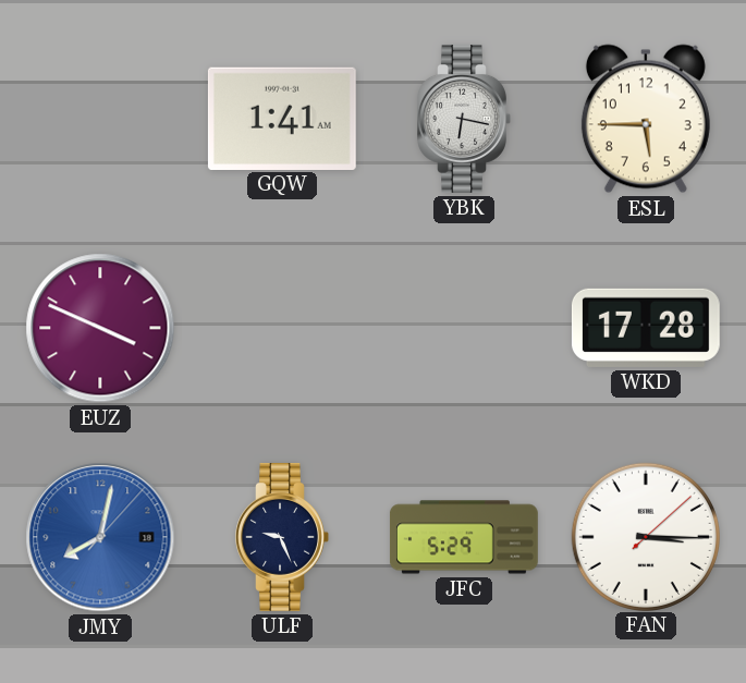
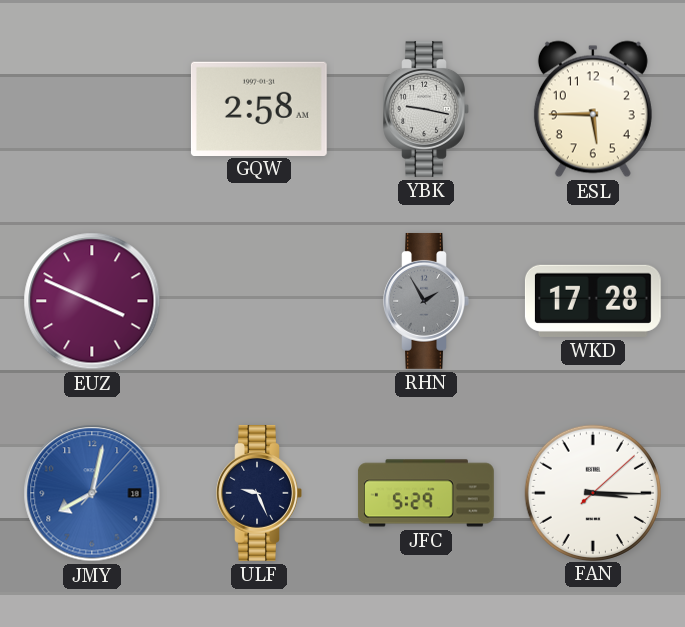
GQW: 1:41 -> 2:58
YBK: 6:17 -> 9:17
RHN: none -> 1:55
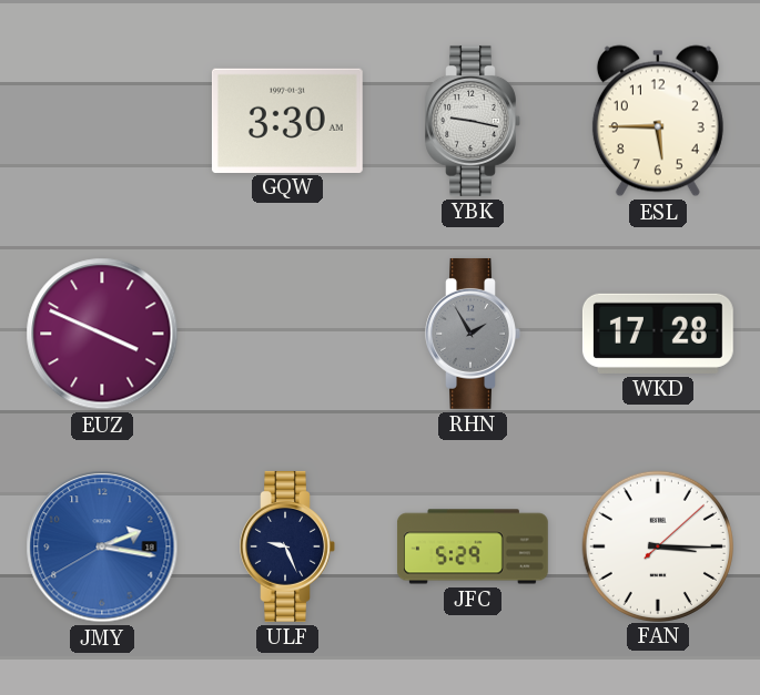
GQW: 2:58 -> 3:30
JMY: 8:02 -> 2:16
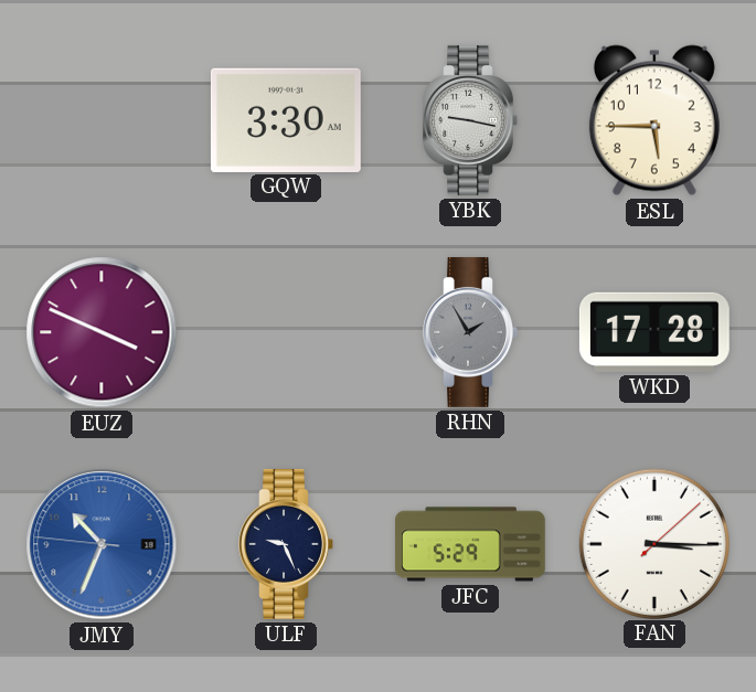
JMY: 2:16 -> 10:33
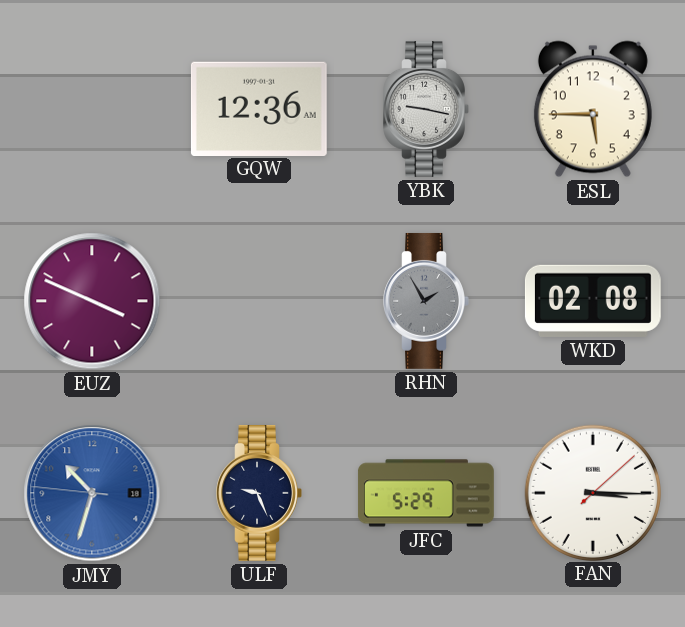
GQW: 3:30 -> 12:36
WKD: 17:28 -> 02:08
JMY: 10:33 -> 10:32
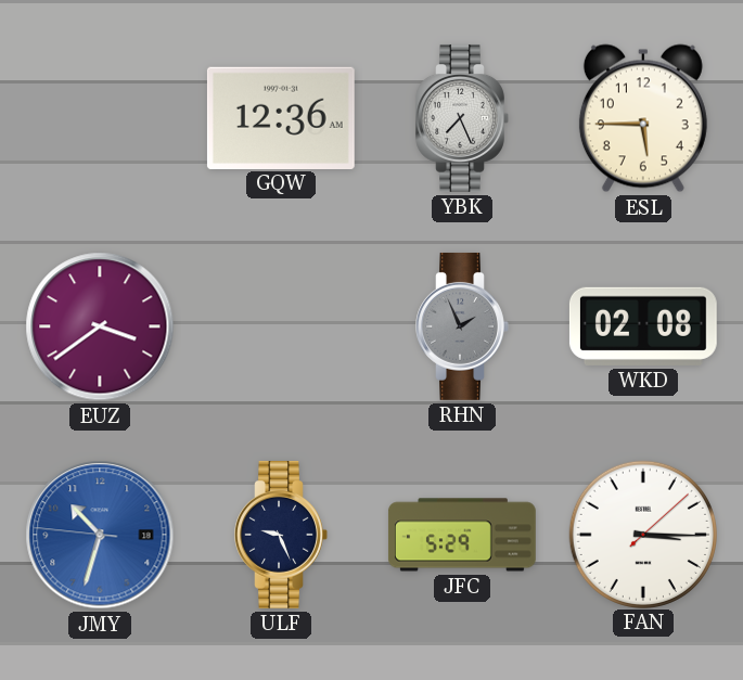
YBK: 9:17 -> 7:26
EUZ: 3:49 -> 3:39
RHN: 1:55 -> 1:56
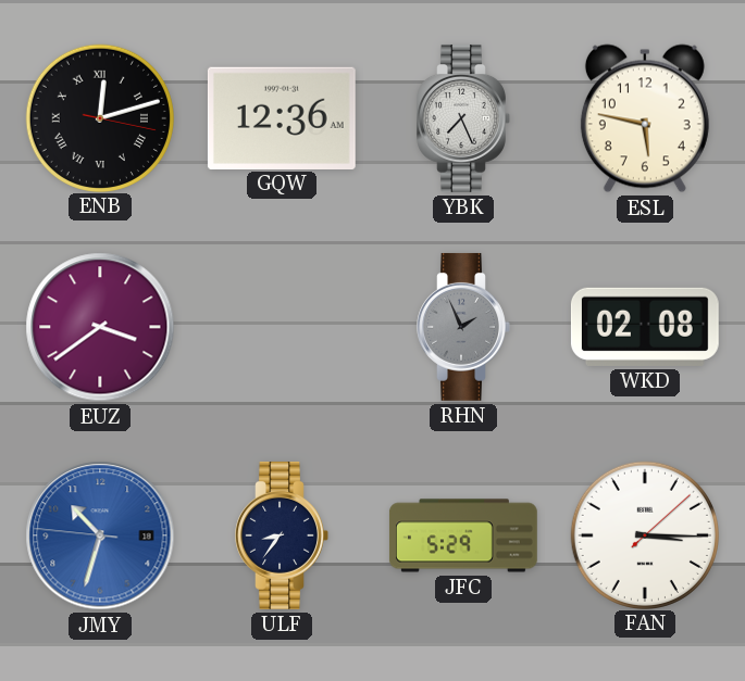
ENB: none -> 12:12
ESL: 5:45 -> 5:47
ULF: 9:26 -> 8:36
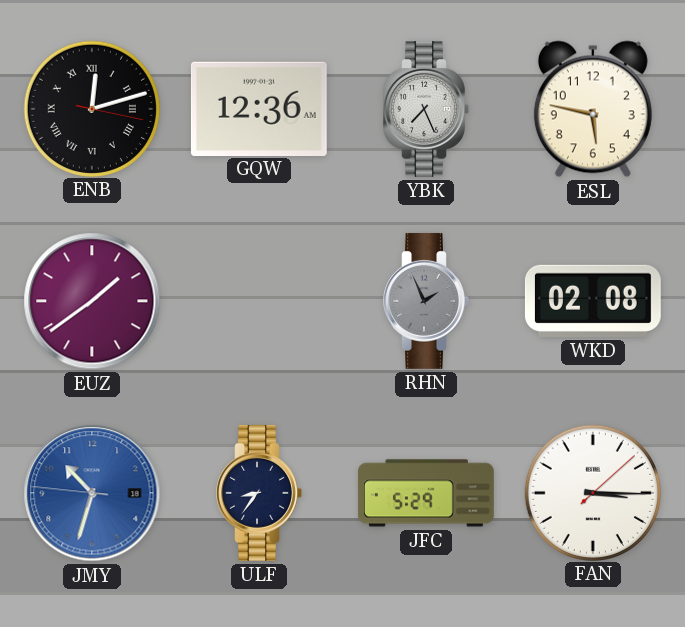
EUZ: 3:39 -> 1:39
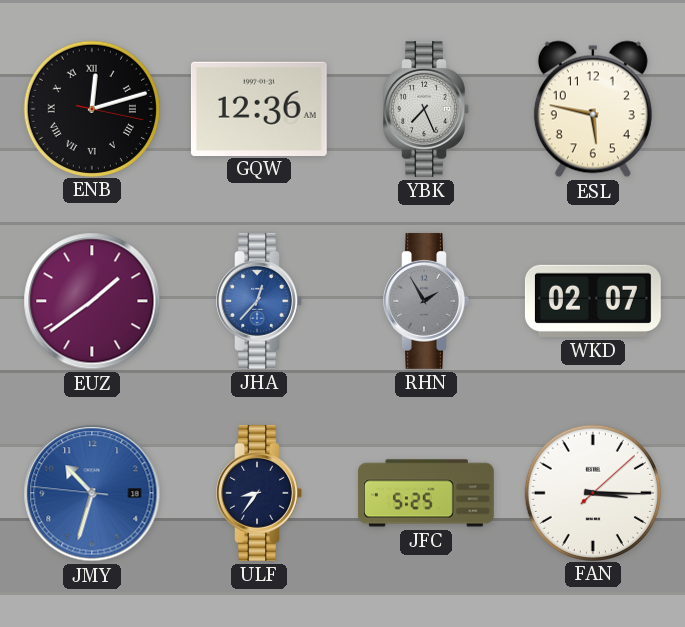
JHA: none -> 12:37
RHN: 1:56 -> 1:55
WKD: 02:08 -> 02:07
JFC: 5:29 -> 5:25
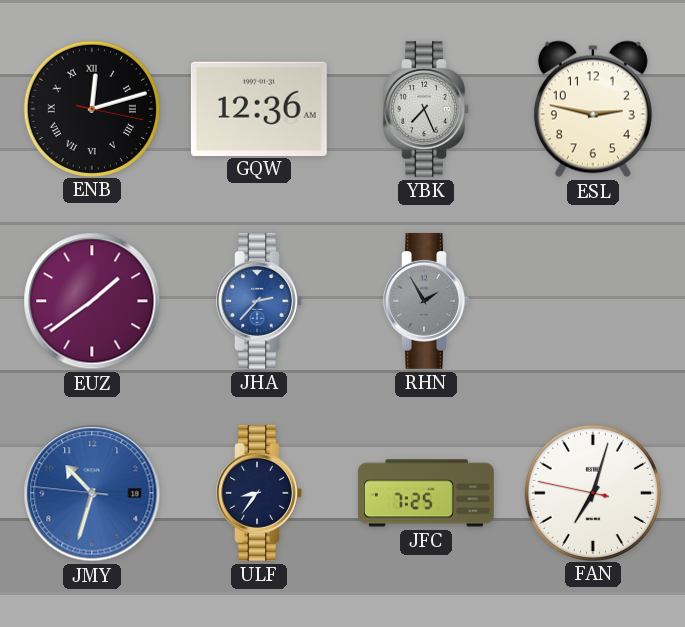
ESL: 5:47 -> 2:47
JHA: 12:37 -> 2:37
WKD: 02:07 -> none
JFC: 5:25 -> 7:25
FAN: 3:15 -> 7:02
